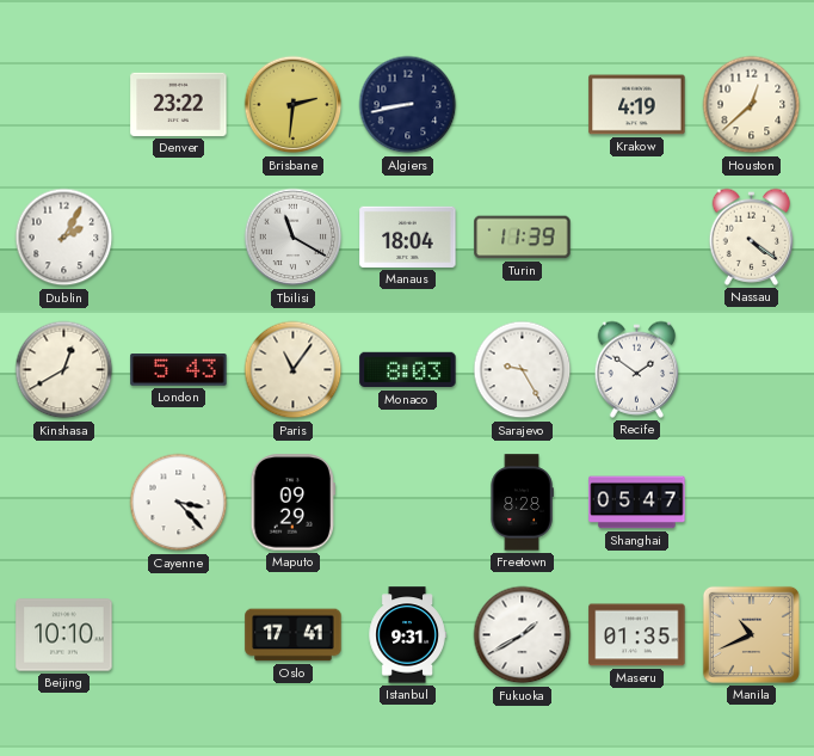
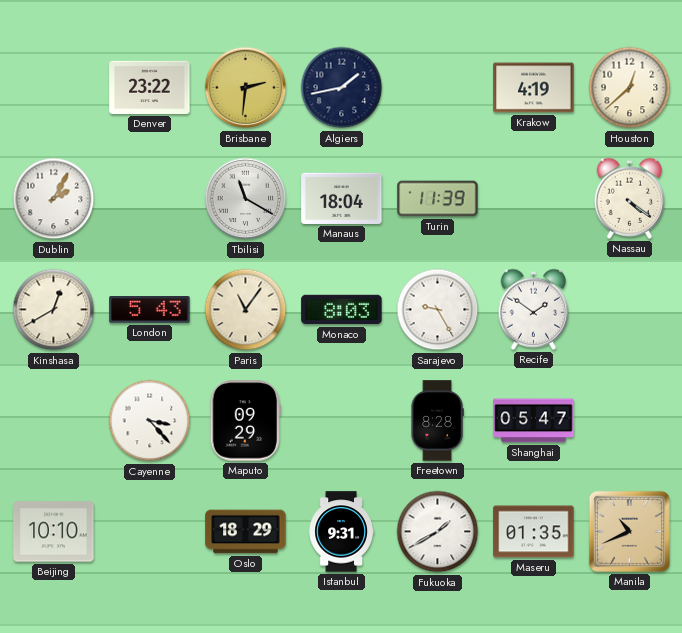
Algiers: 8:43 -> 1:43
Oslo: 17:41 -> 18:29
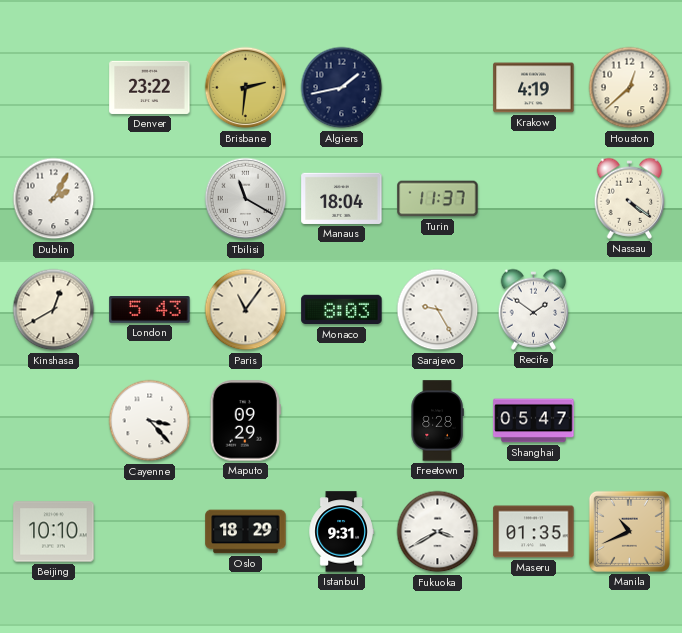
Turin: 11:39 -> 11:37
Fukuoka: 1:40 -> 3:40
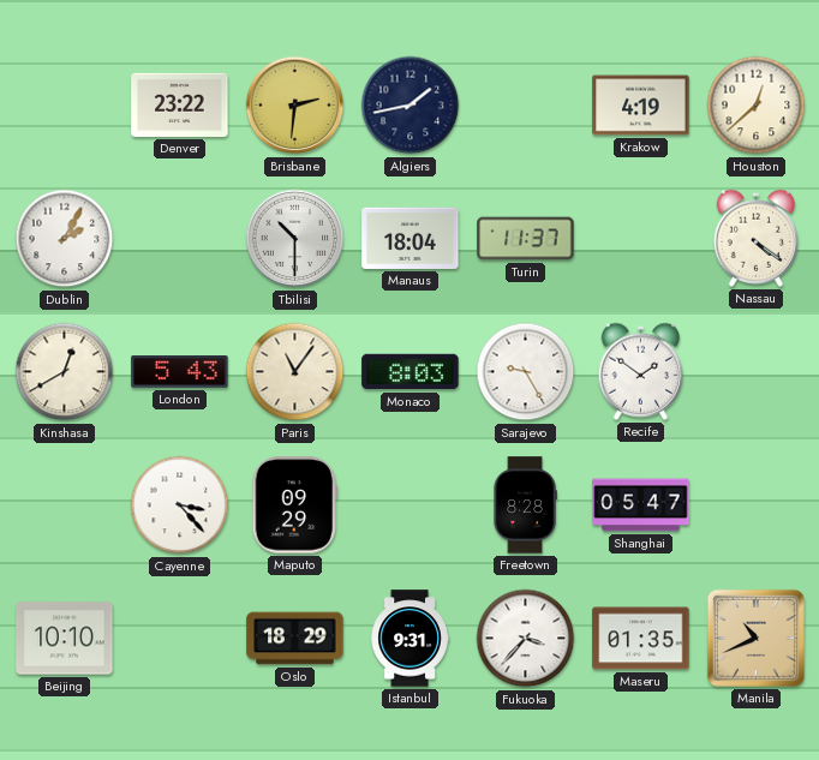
Tbilisi: 11:20 -> 10:30
Fukuoka: 3:40 -> 3:37
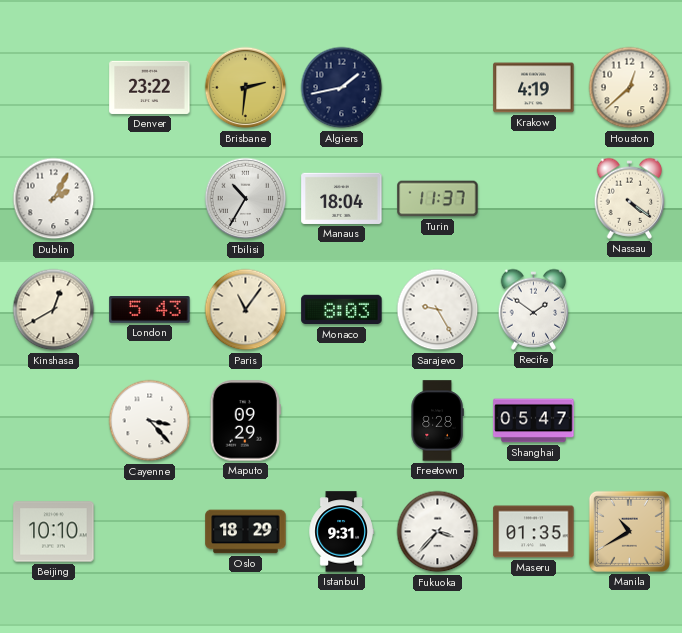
Tbilisi: 10:30 -> 10:35
Manila: 10:41 -> 10:40
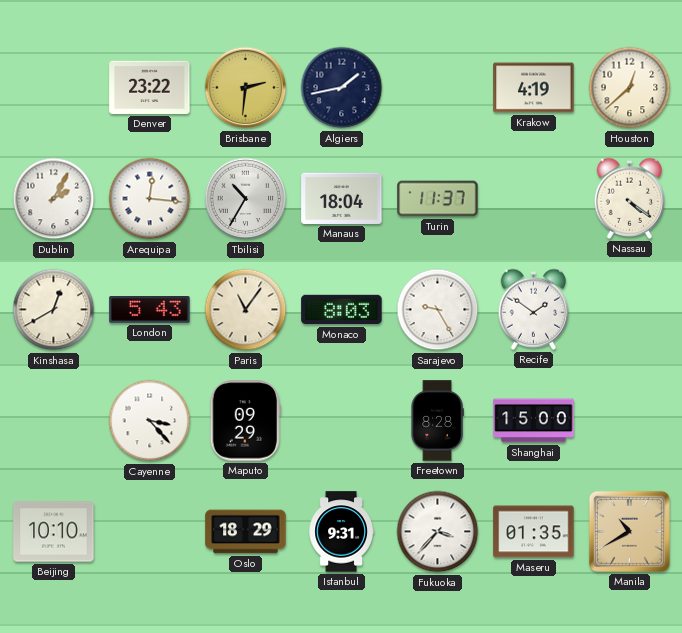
Arequipa: none -> 12:16
Shanghai: 05:47 -> 15:00
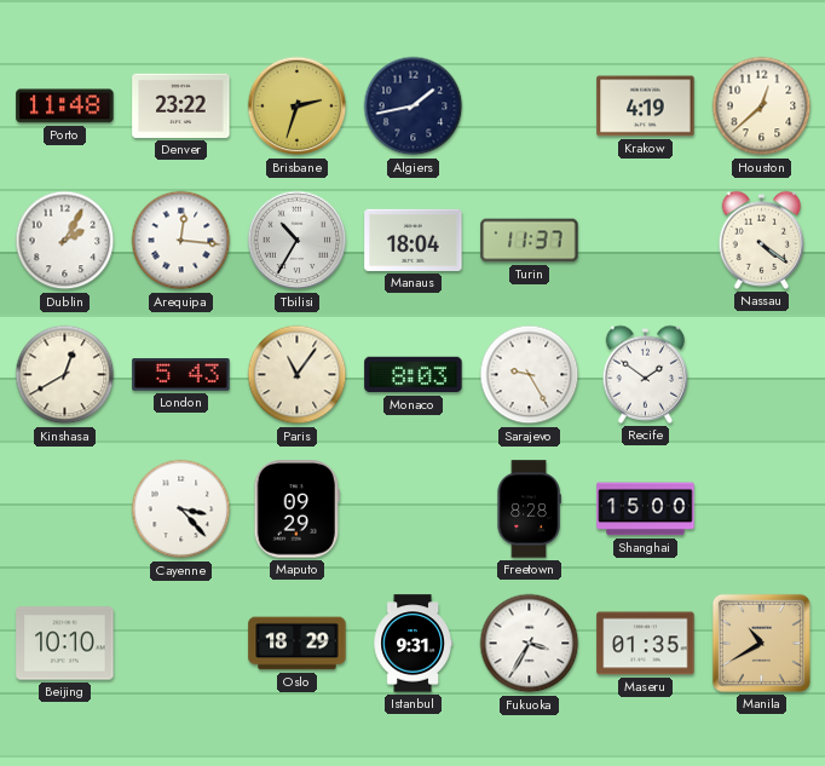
Porto: none -> 11:48
Brisbane: 2:31 -> 2:33
Fukuoka: 3:37 -> 3:35
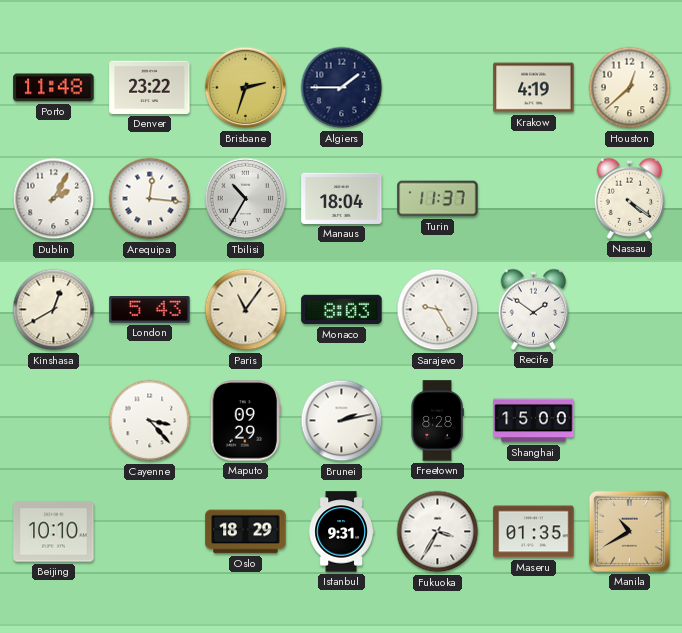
Algiers: 1:43 -> 1:45
Brunei: none -> 2:13
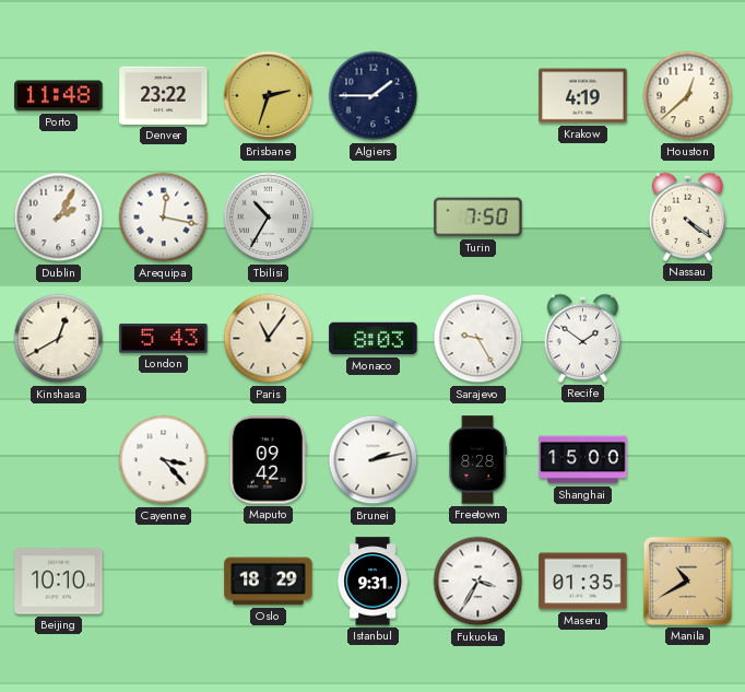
Arequipa: 12:16 -> 12:17
Manaus: 18:04 -> none
Turin: 11:37 -> 7:50
Maputo: 09:29 -> 09:42
